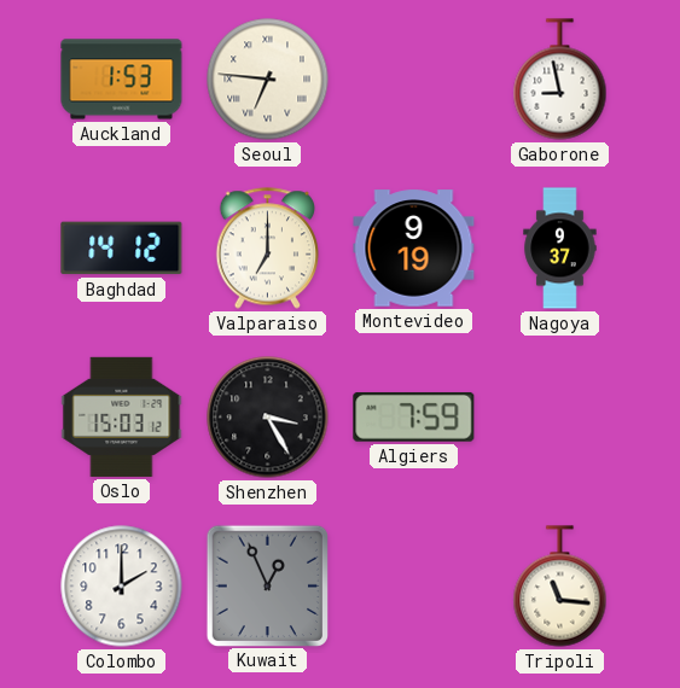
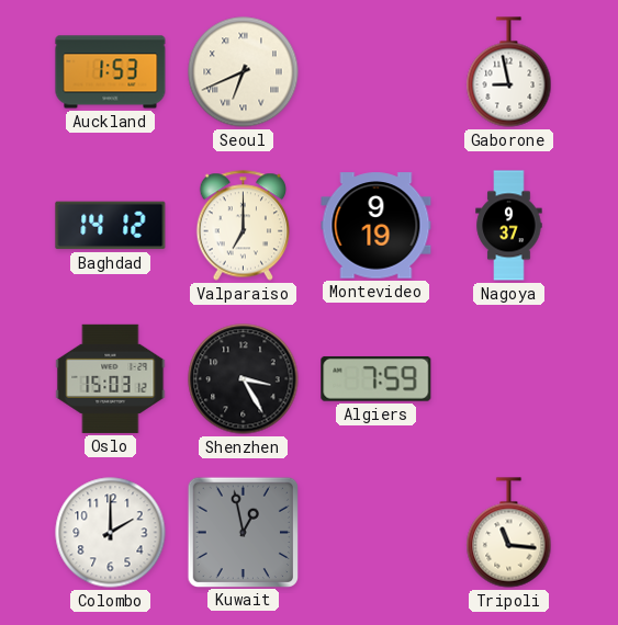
Seoul: 6:46 -> 6:41
Kuwait: 12:56 -> 12:58
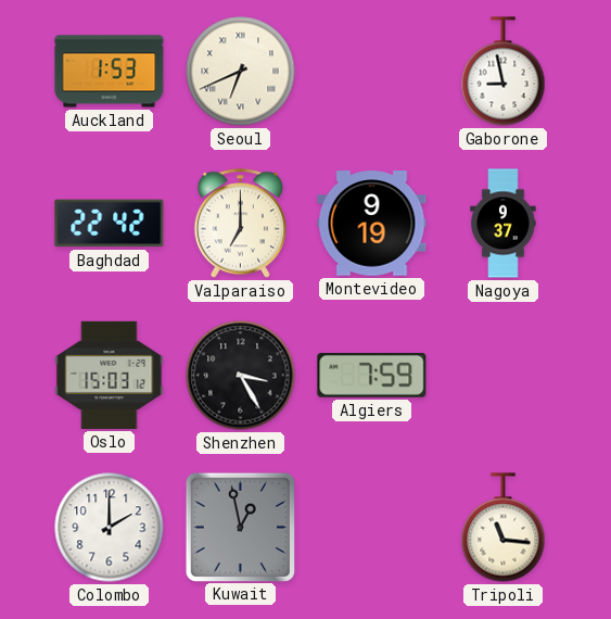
Baghdad: 14:12 -> 22:42
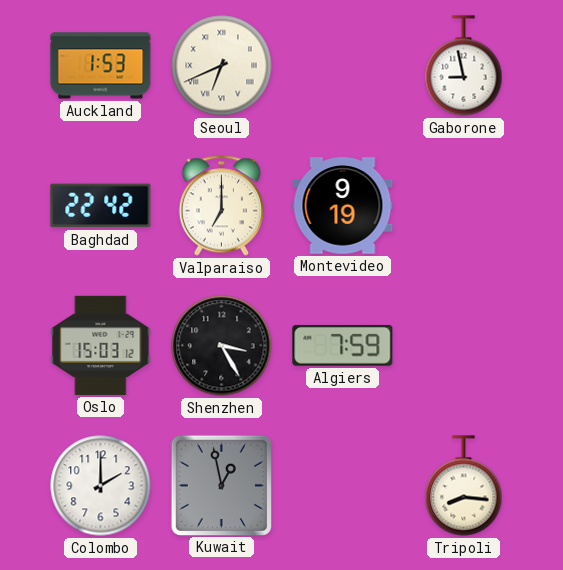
Nagoya: 9:37 -> none
Tripoli: 11:16 -> 8:16
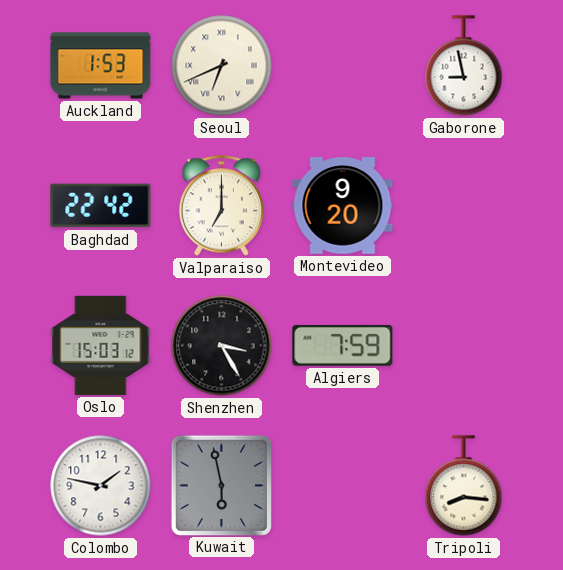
Montevideo: 9:19 -> 9:20
Colombo: 2:00 -> 1:47
Kuwait: 12:58 -> 5:58
